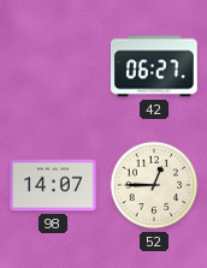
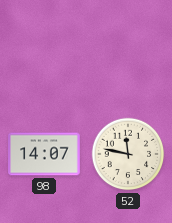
42: 06:27 -> none
52: 12:45 -> 11:47
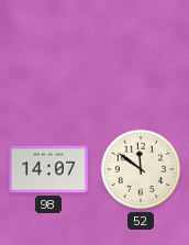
52: 11:47 -> 11:51
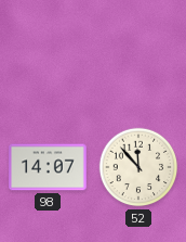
52: 11:51 -> 11:53
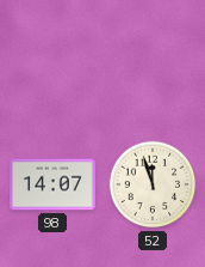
52: 11:53 -> 11:57
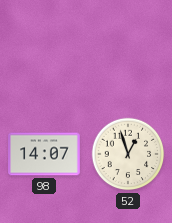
52: 11:57 -> 12:57
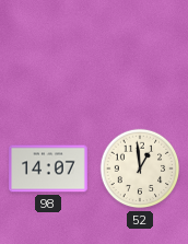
52: 12:57 -> 12:59
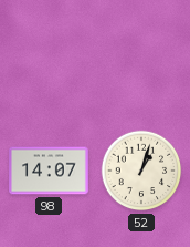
52: 12:59 -> 1:03
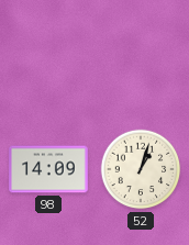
98: 14:07 -> 14:09
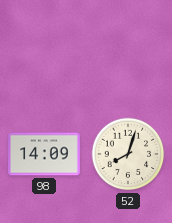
52: 1:03 -> 8:03
